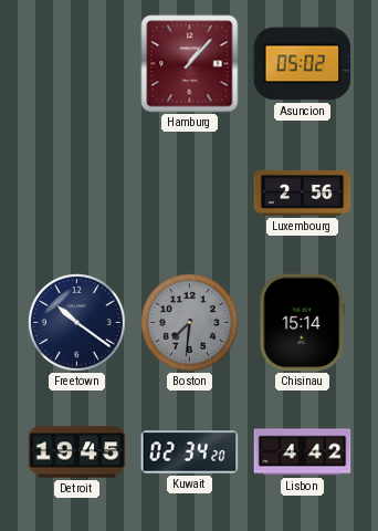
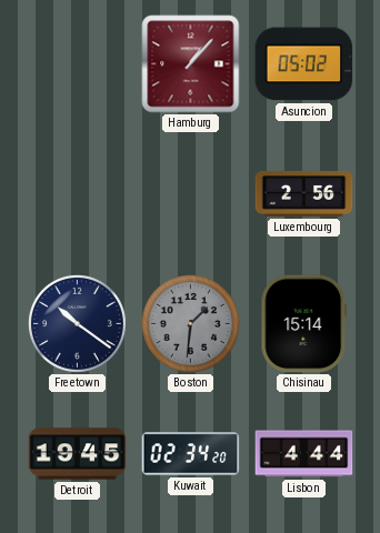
Boston: 7:31 -> 1:31
Lisbon: 4:42 -> 4:44
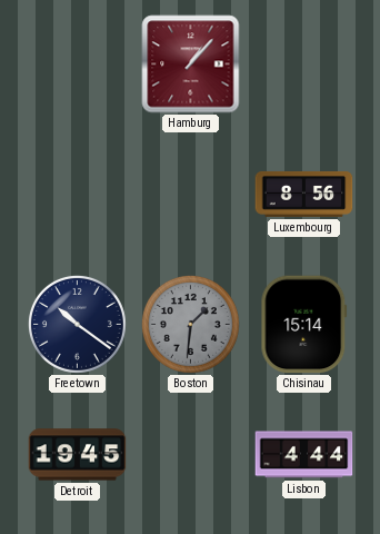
Asuncion: 05:02 -> none
Luxembourg: 2:56 -> 8:56
Kuwait: 02:34 -> none
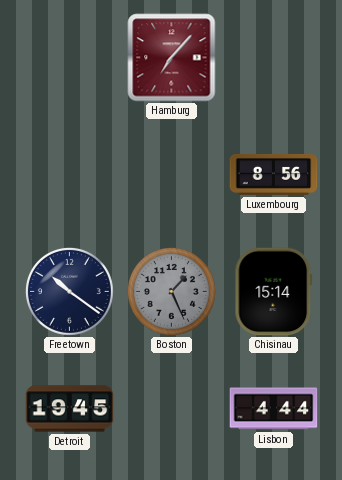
Hamburg: 1:07 -> 7:07
Boston: 1:31 -> 1:26
